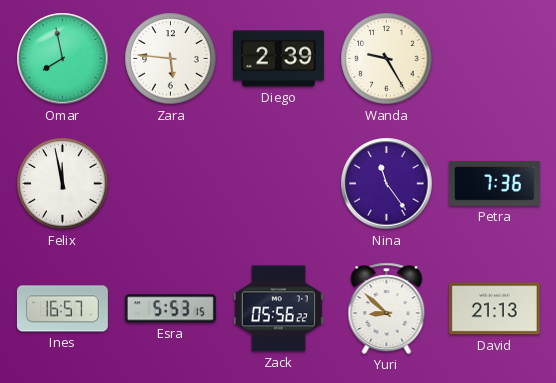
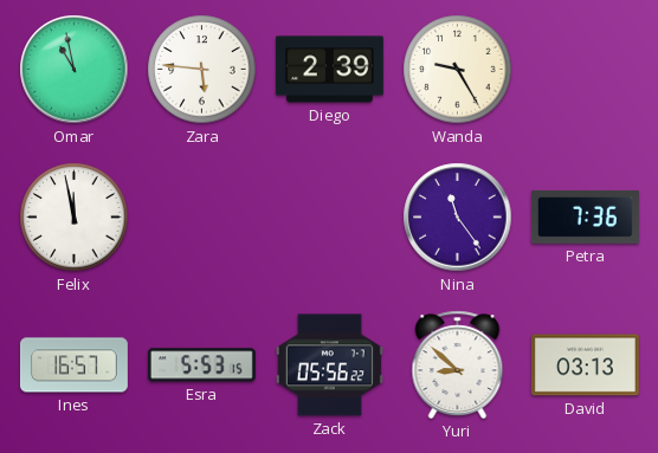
Omar: 7:58 -> 10:58
David: 21:13 -> 03:13
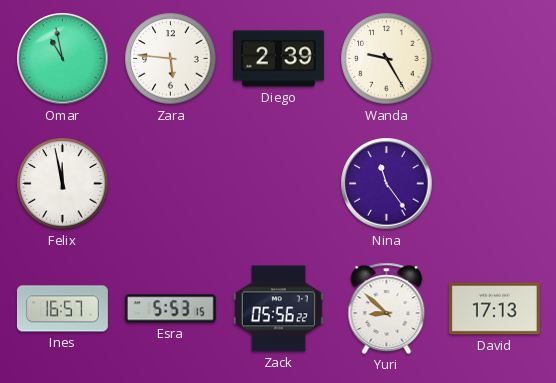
Petra: 7:36 -> none
David: 03:13 -> 17:13
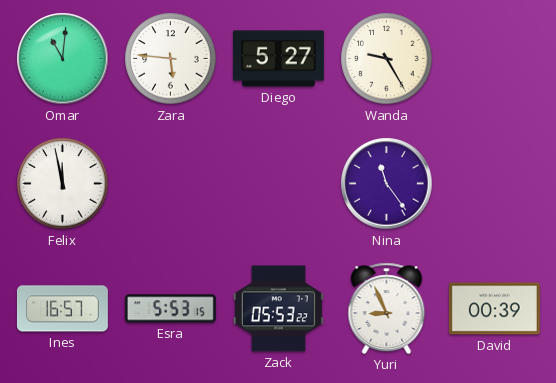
Omar: 10:58 -> 11:01
Diego: 2:39 -> 5:27
Zack: 05:56 -> 05:53
Yuri: 8:52 -> 8:56
David: 17:13 -> 00:39
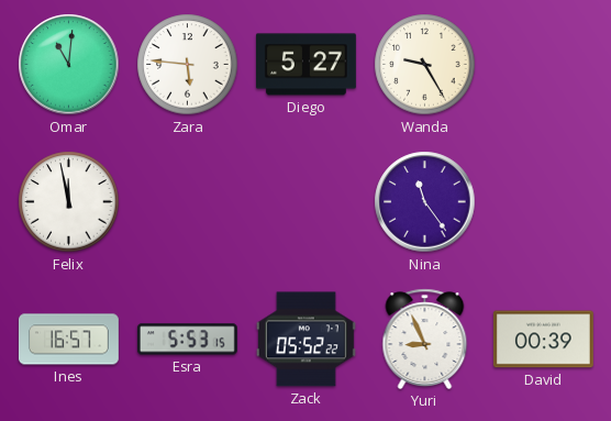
Zack: 05:53 -> 05:52
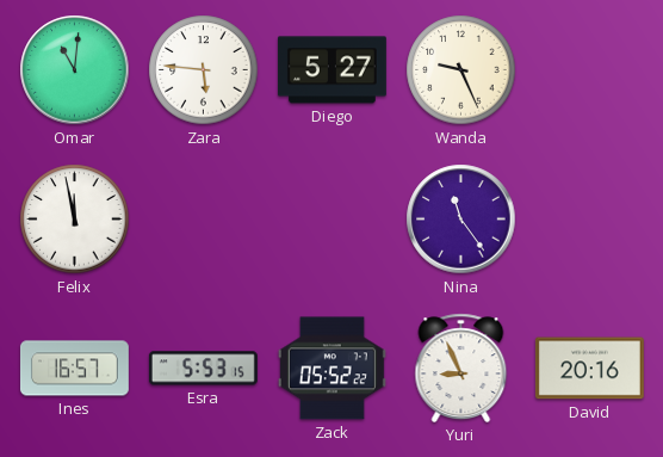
Wanda: 9:25 -> 9:26
David: 00:39 -> 20:16
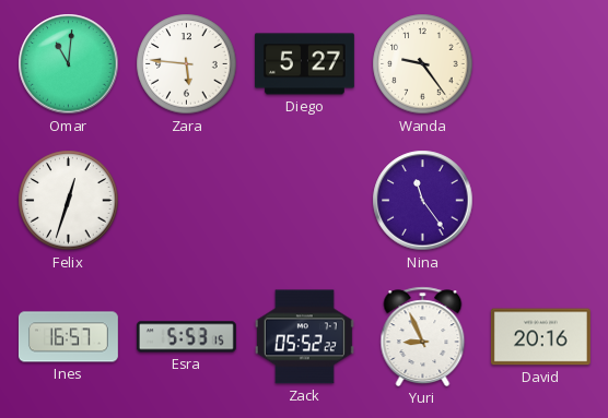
Wanda: 9:26 -> 9:24
Felix: 11:58 -> 12:33
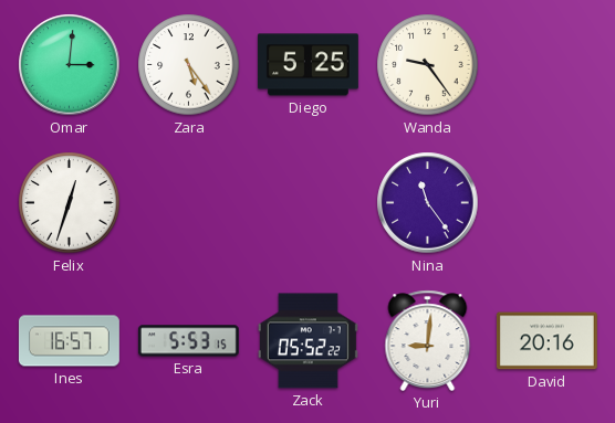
Omar: 11:01 -> 3:01
Zara: 5:46 -> 5:24
Diego: 5:27 -> 5:25
Yuri: 8:56 -> 9:01
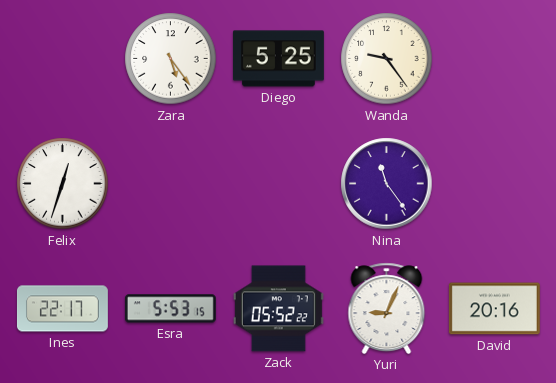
Omar: 3:01 -> none
Ines: 16:57 -> 22:17
Yuri: 9:01 -> 9:04
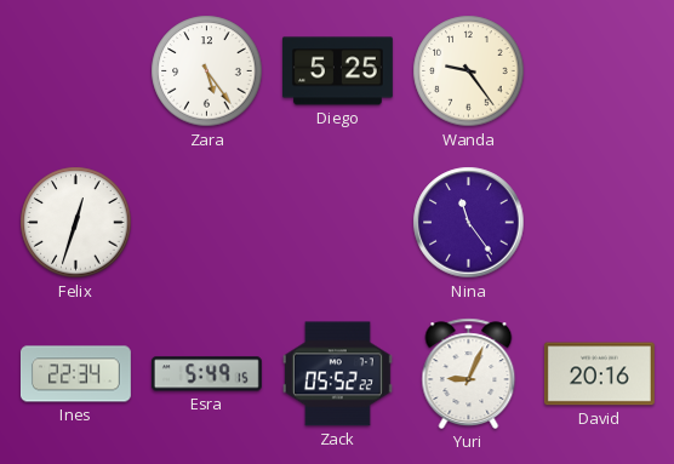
Ines: 22:17 -> 22:34
Esra: 5:53 -> 5:49
